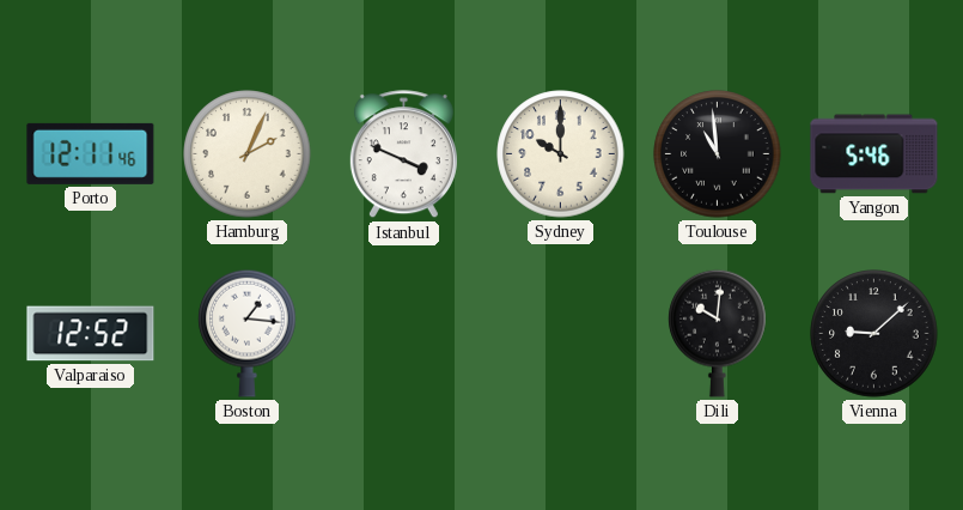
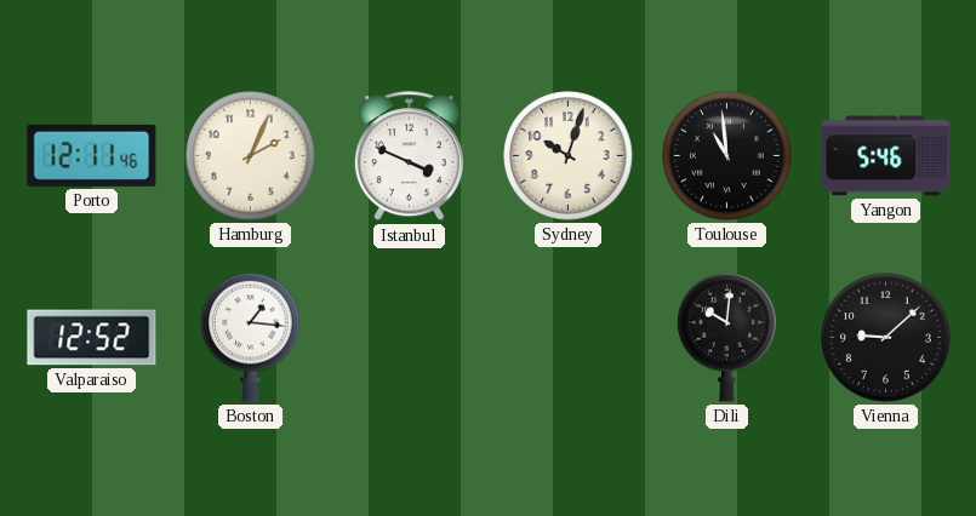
Sydney: 10:00 -> 10:03
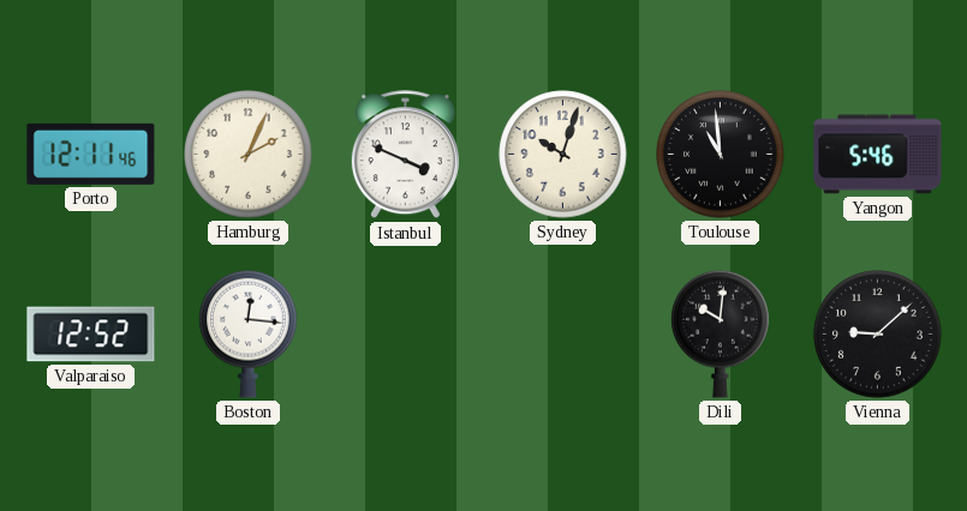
Boston: 1:16 -> 12:16
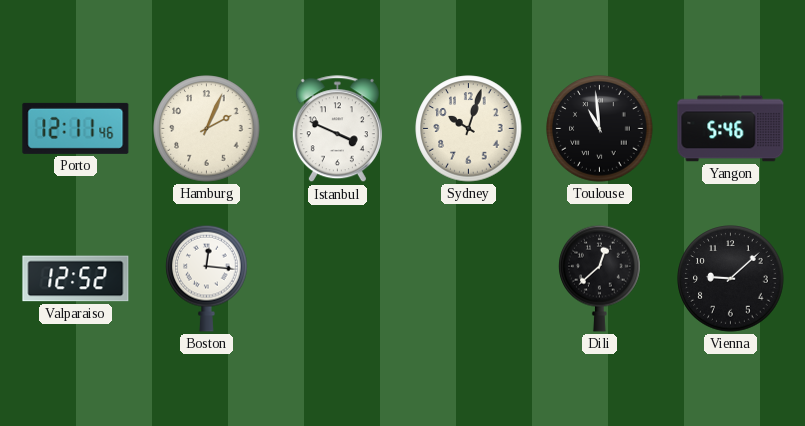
Dili: 10:01 -> 12:38
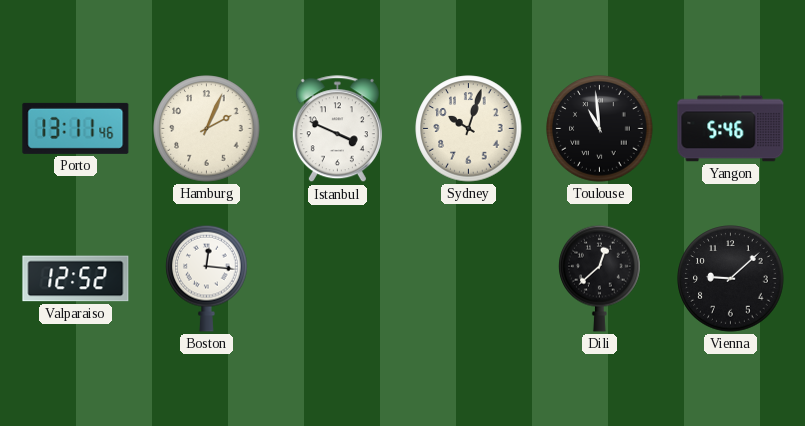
Porto: 12:11 -> 13:11
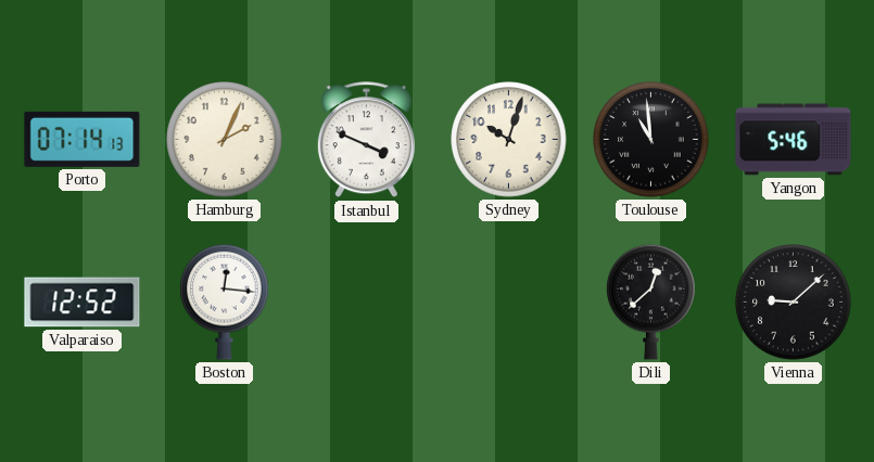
Porto: 13:11 -> 07:14
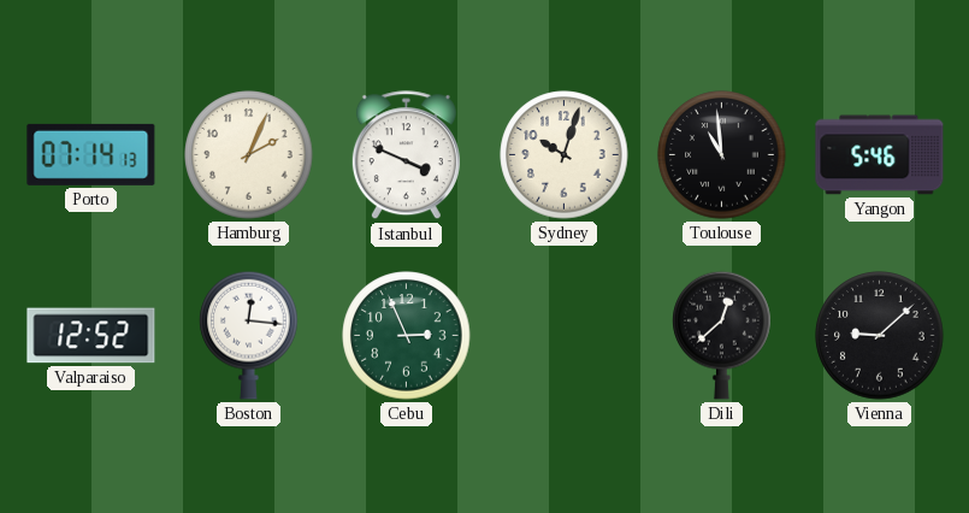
Cebu: none -> 2:56
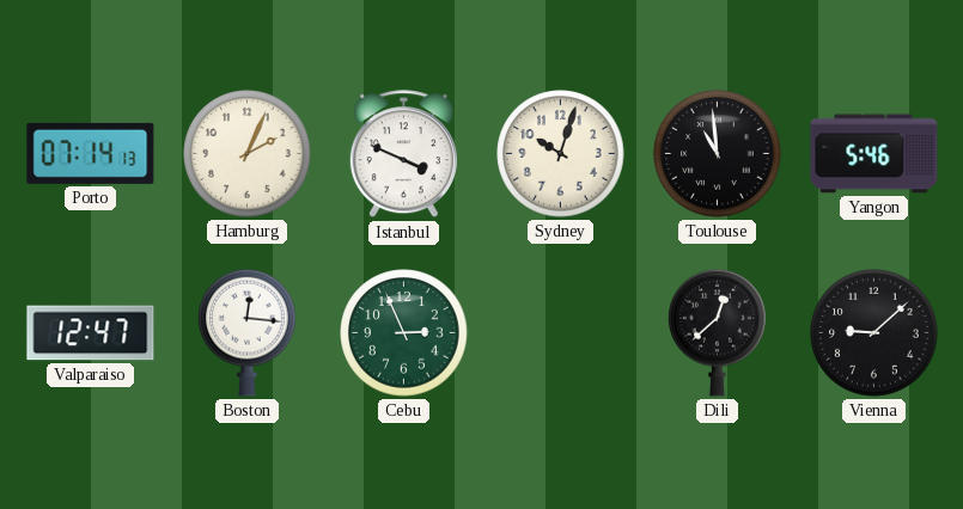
Valparaiso: 12:52 -> 12:47
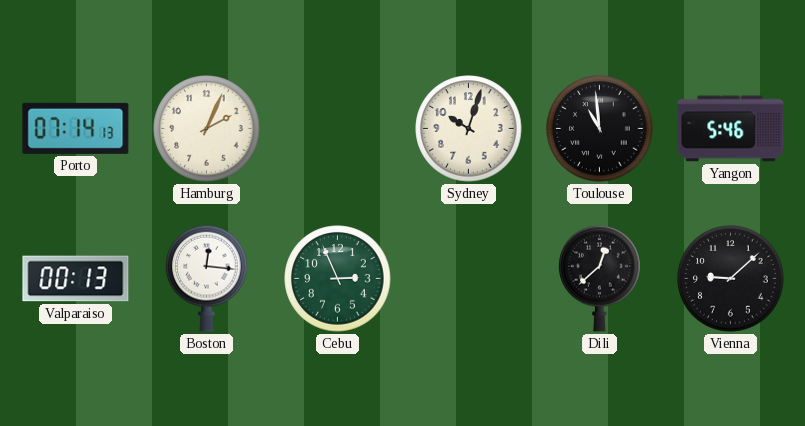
Istanbul: 3:49 -> none
Valparaiso: 12:47 -> 00:13
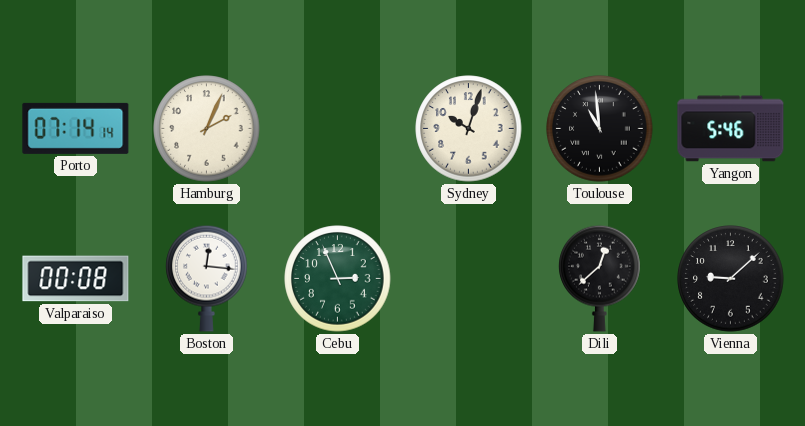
Porto: 07:14:13 -> 07:14:14
Valparaiso: 00:13 -> 00:08
